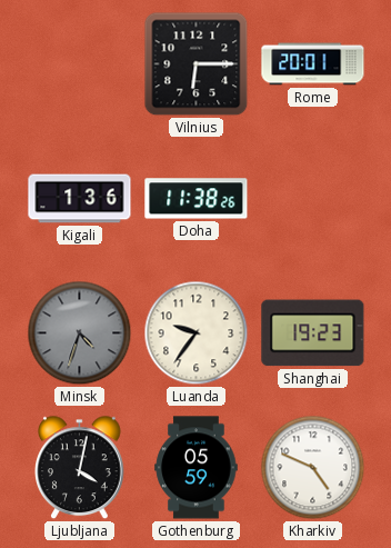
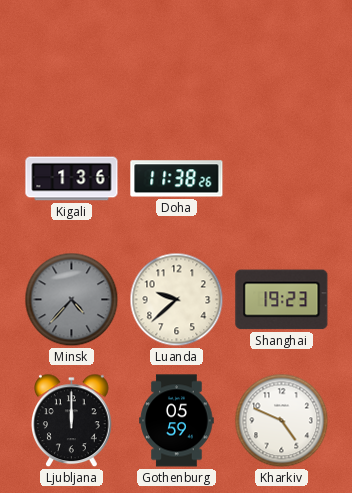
Vilnius: 6:15 -> none
Rome: 20:01 -> none
Minsk: 4:33 -> 4:37
Luanda: 9:36 -> 9:38
Ljubljana: 4:02 -> 12:00
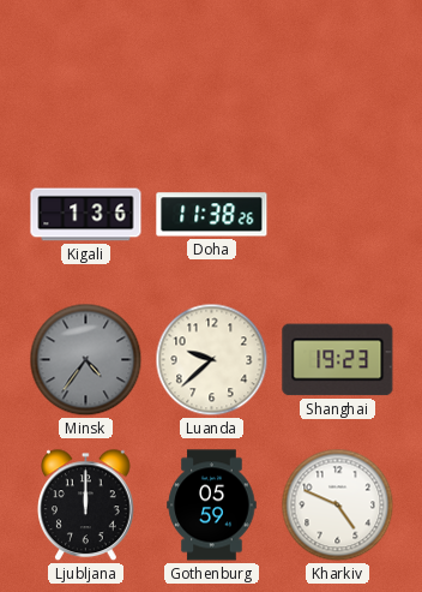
Minsk: 4:37 -> 4:36
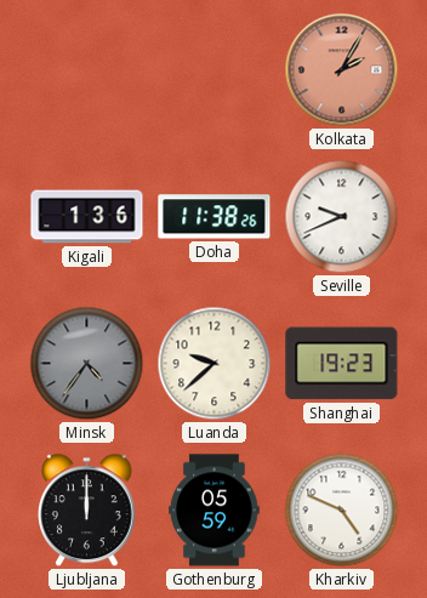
Kolkata: none -> 2:05
Seville: none -> 9:41
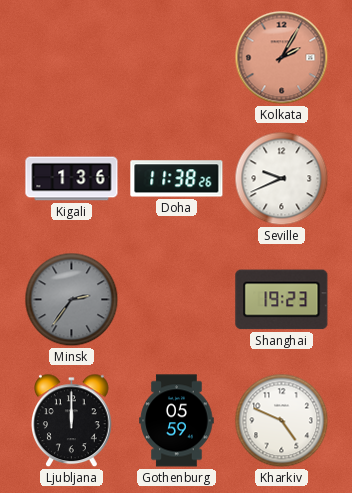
Minsk: 4:36 -> 2:36
Luanda: 9:38 -> none
